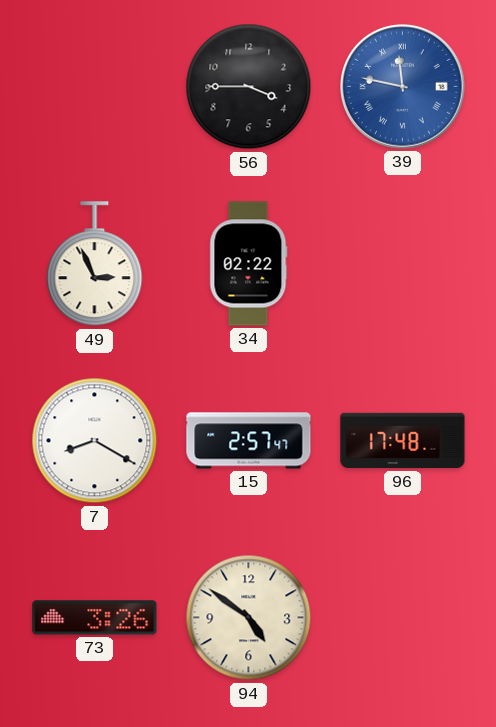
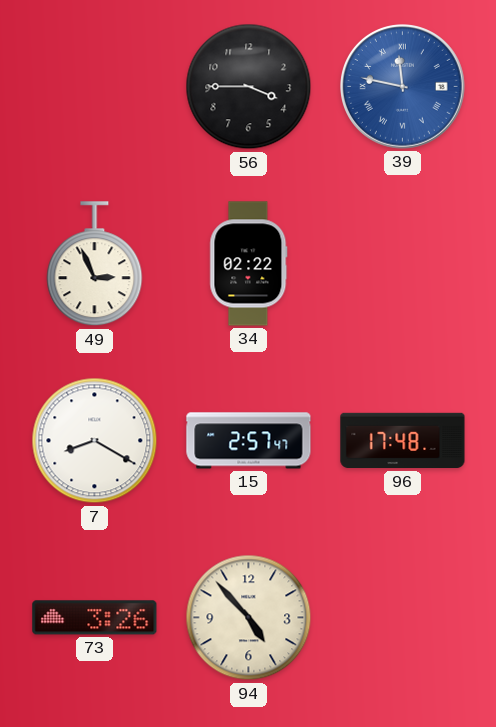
94: 4:51 -> 4:53
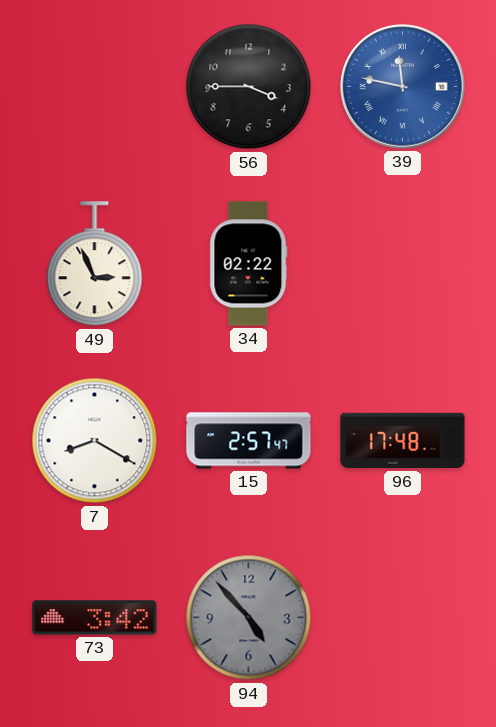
73: 3:26 -> 3:42
94 dial: cream -> grey
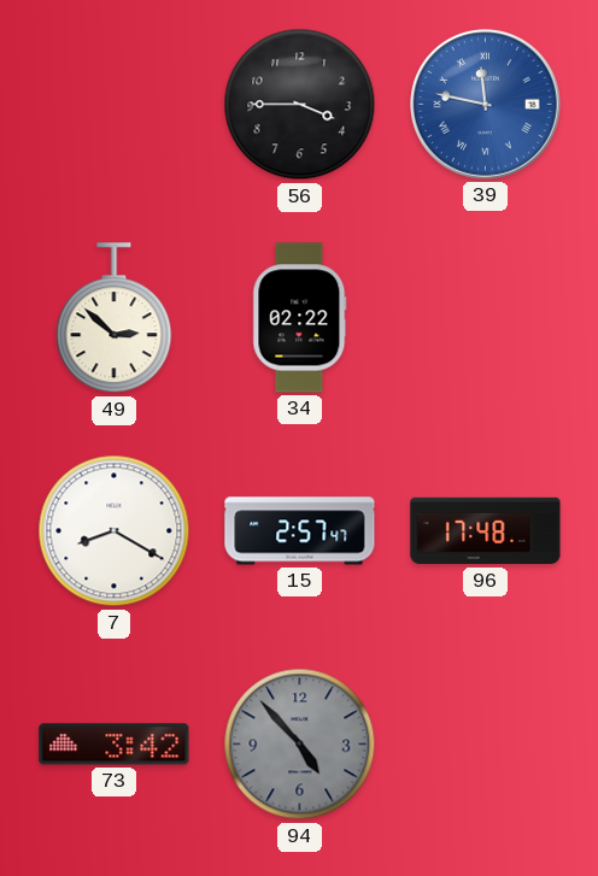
49: 2:56 -> 2:52
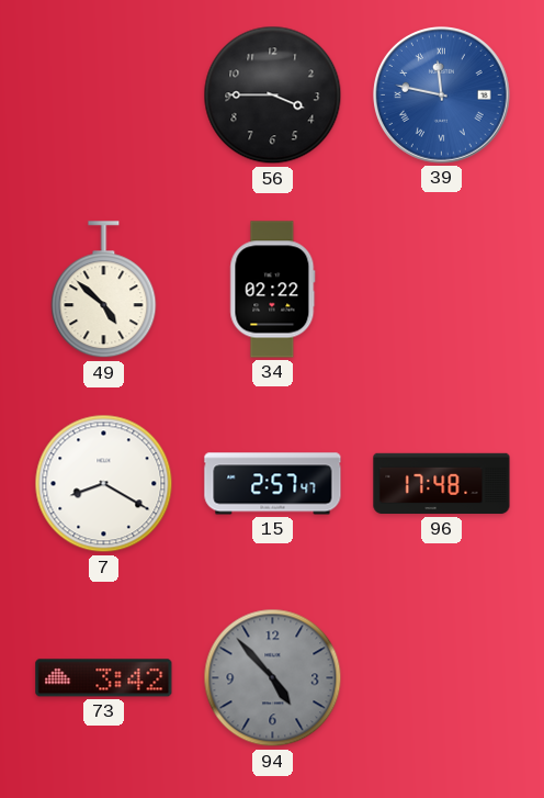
49: 2:52 -> 4:52
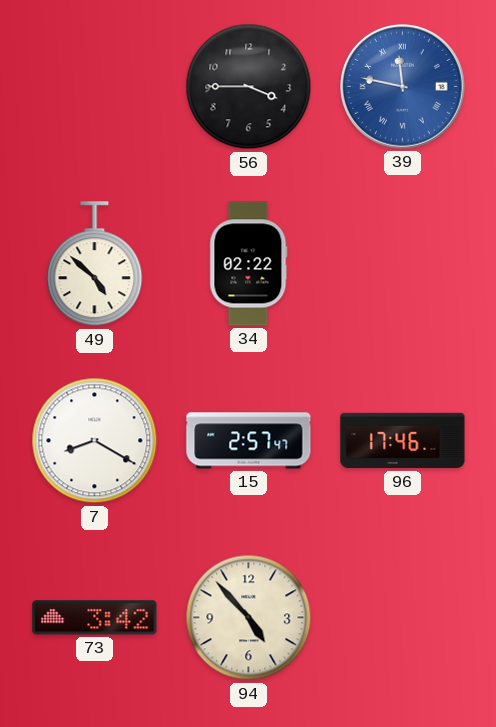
96: 17:48 -> 17:46
94 dial: grey -> cream
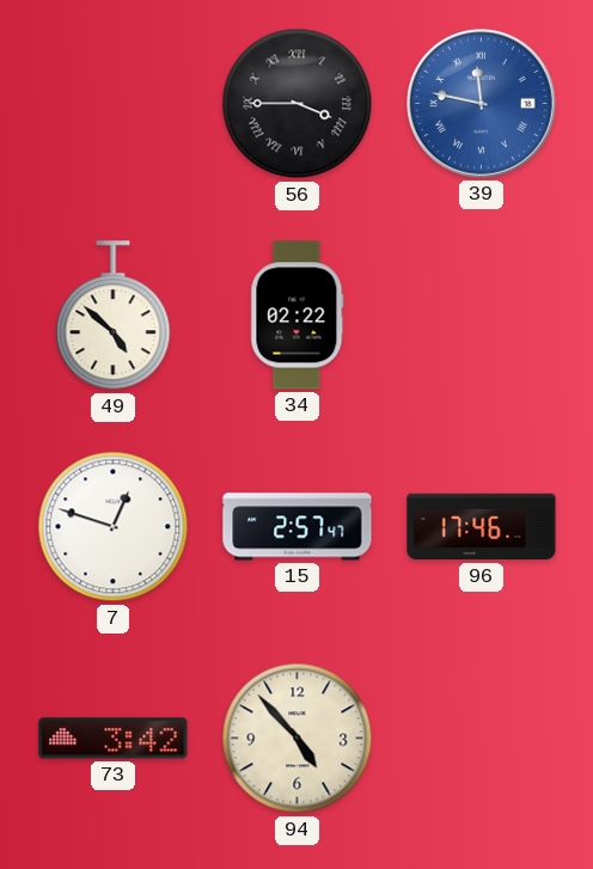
56 numerals: Arabic -> Roman
7: 8:20 -> 12:48
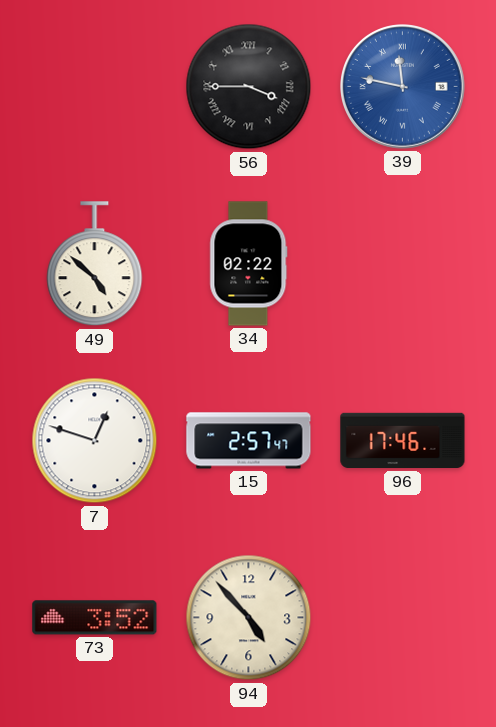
73: 3:42 -> 3:52
